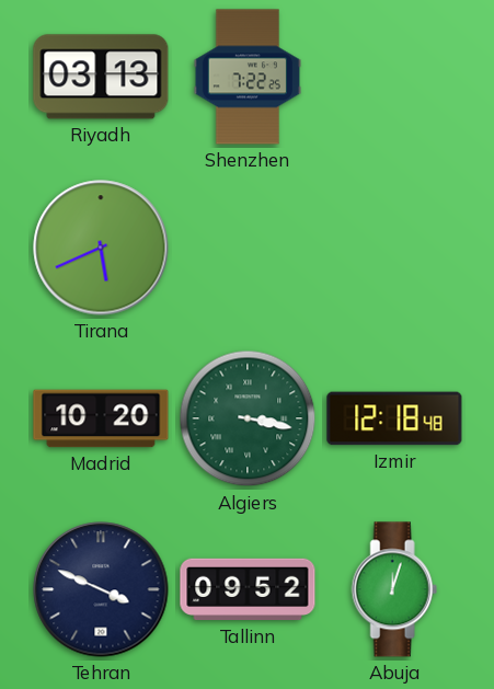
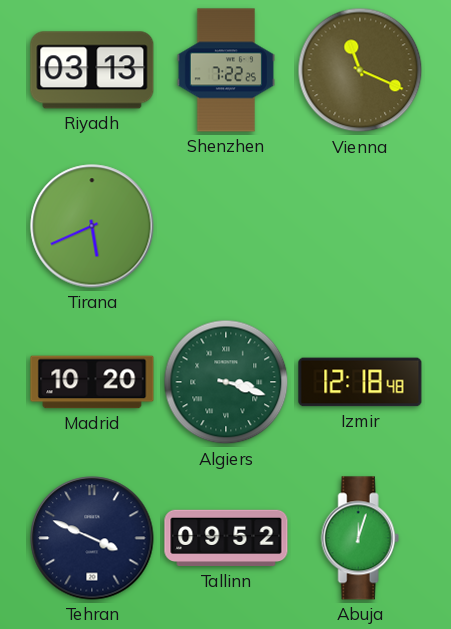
Vienna: none -> 11:19
Algiers: 3:17 -> 3:18
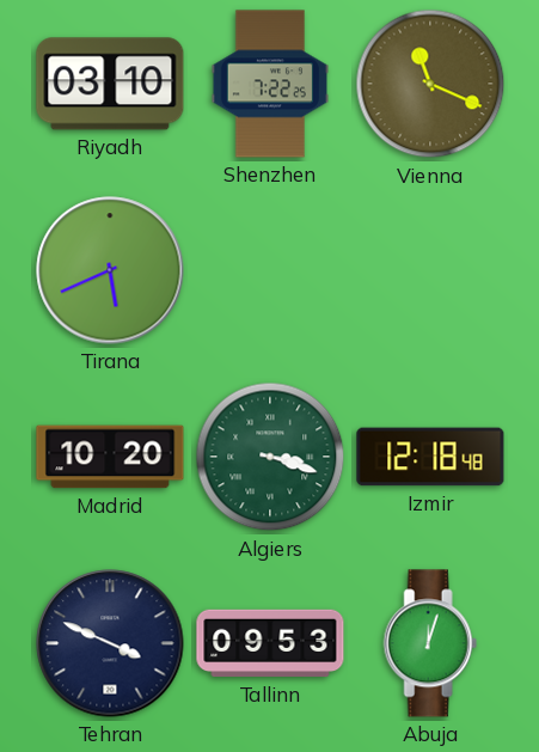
Riyadh: 03:13 -> 03:10
Tallinn: 09:52 -> 09:53
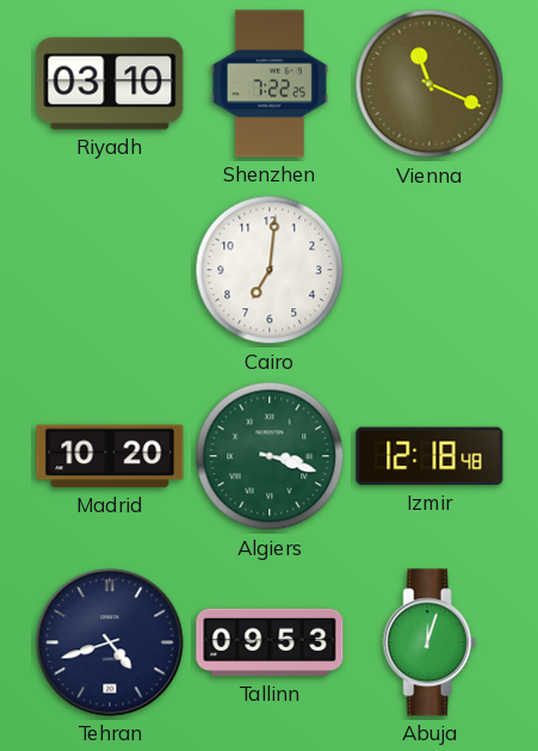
Tirana: 5:41 -> none
Cairo: none -> 7:01
Tehran: 3:49 -> 4:42
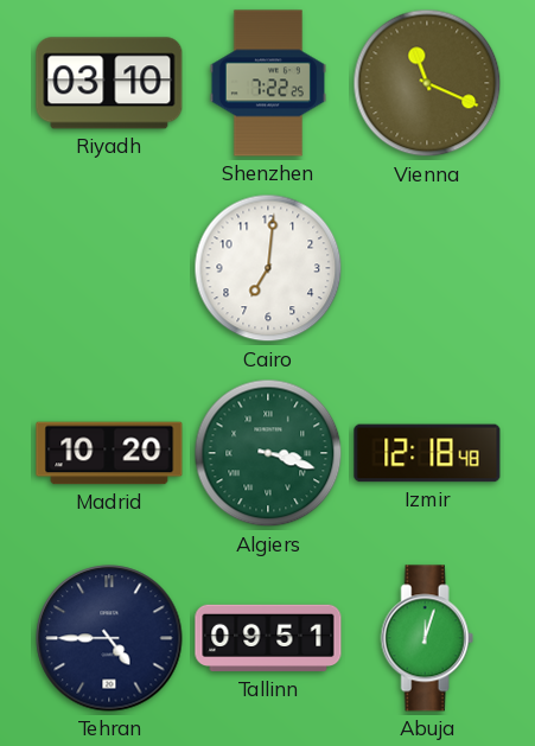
Tehran: 4:42 -> 4:45
Tallinn: 09:53 -> 09:51
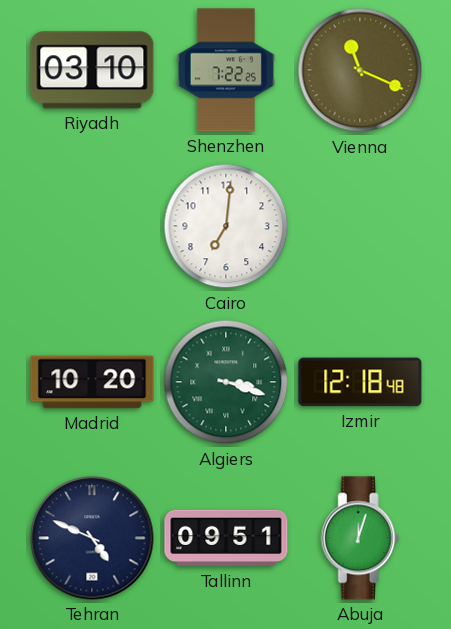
Tehran: 4:45 -> 4:49
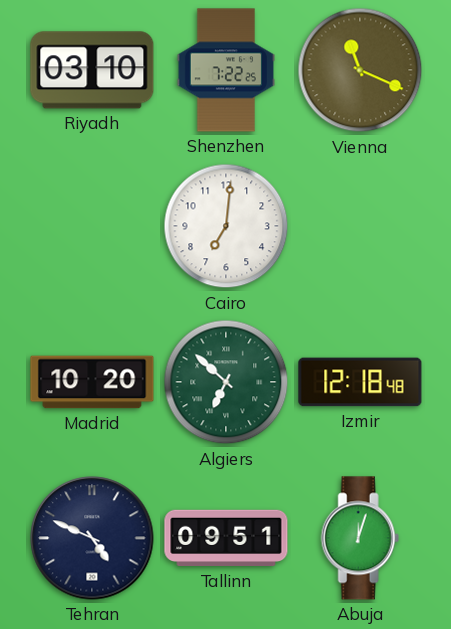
Algiers: 3:18 -> 6:52
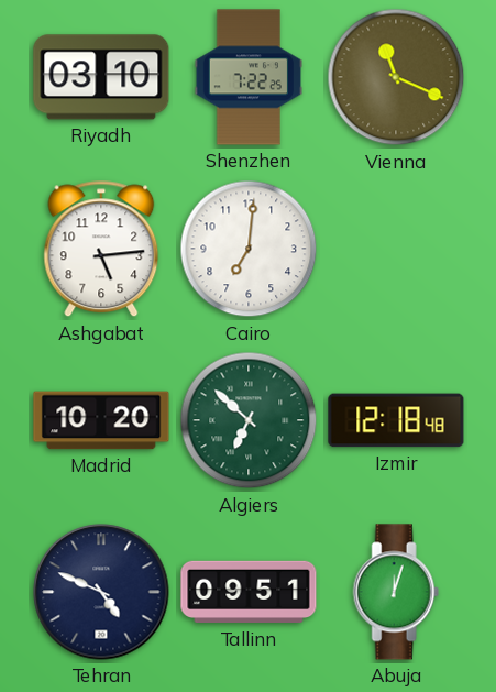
Ashgabat: none -> 5:14
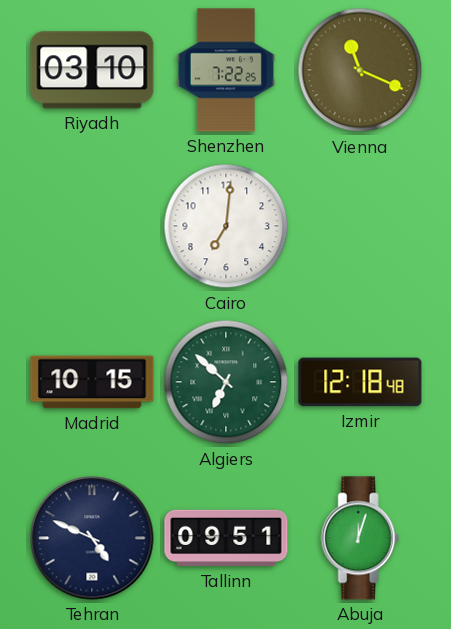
Ashgabat: 5:14 -> none
Madrid: 10:20 -> 10:15
